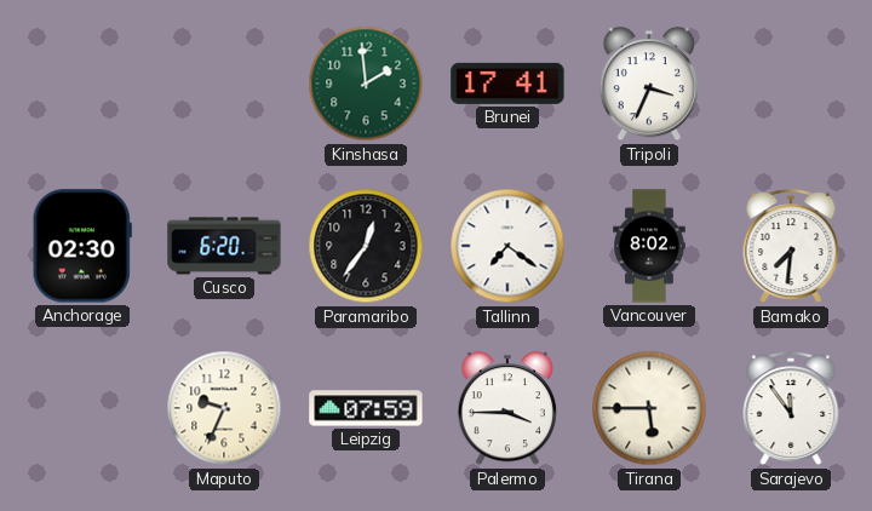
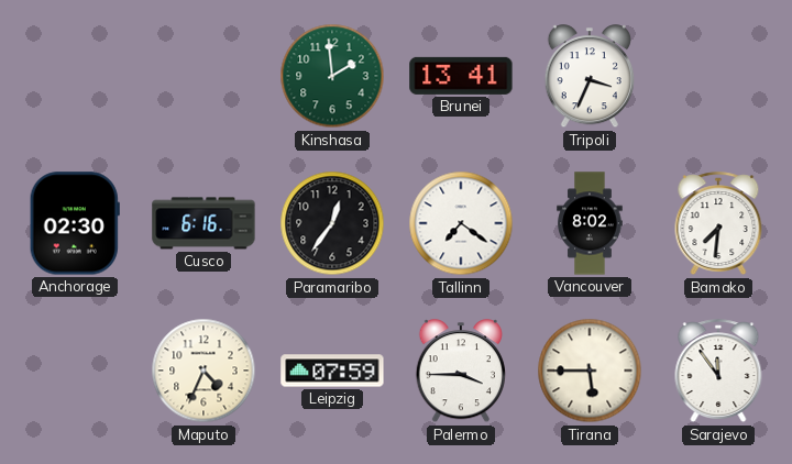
Brunei: 17:41 -> 13:41
Cusco: 6:20 -> 6:16
Maputo: 9:34 -> 4:34
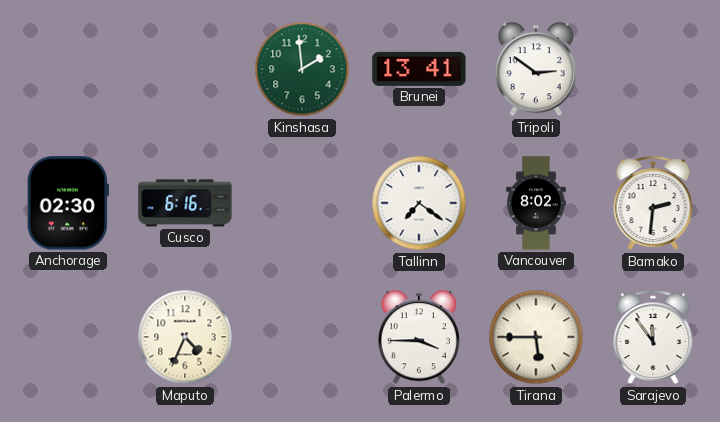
Tripoli: 3:34 -> 2:51
Paramaribo: 12:36 -> none
Bamako: 7:31 -> 2:31
Leipzig: 07:59 -> none
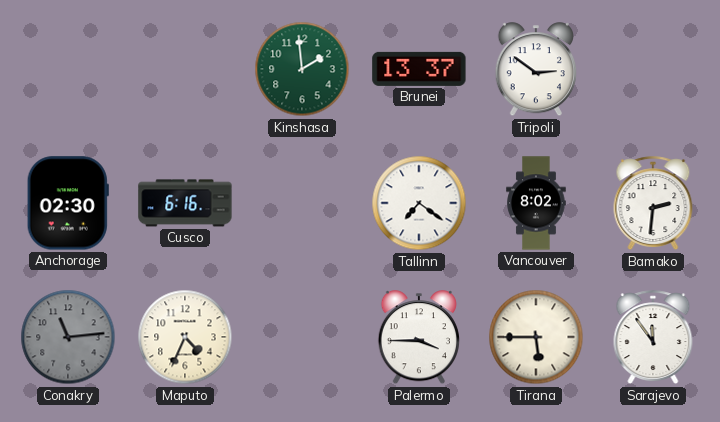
Brunei: 13:41 -> 13:37
Conakry: none -> 11:14
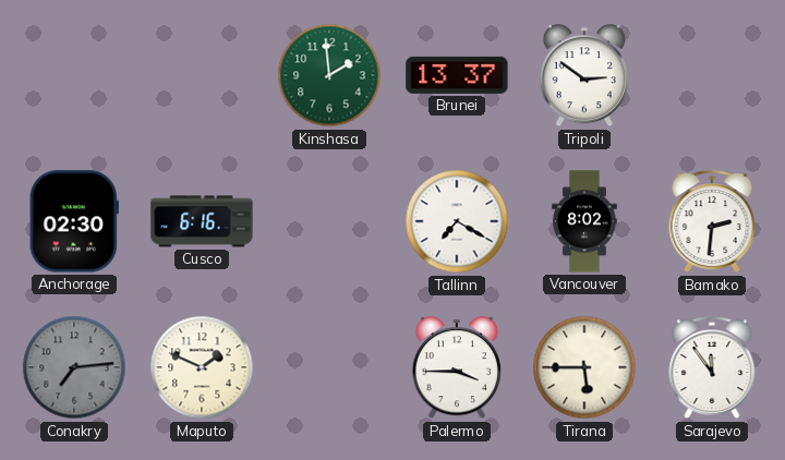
Tallinn: 7:21 -> 7:20
Conakry: 11:14 -> 7:14
Maputo: 4:34 -> 1:49
